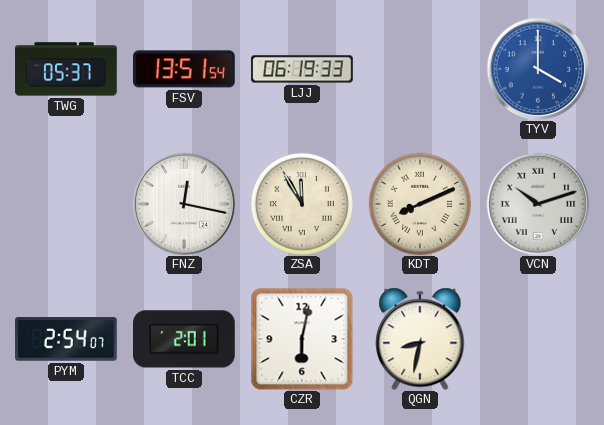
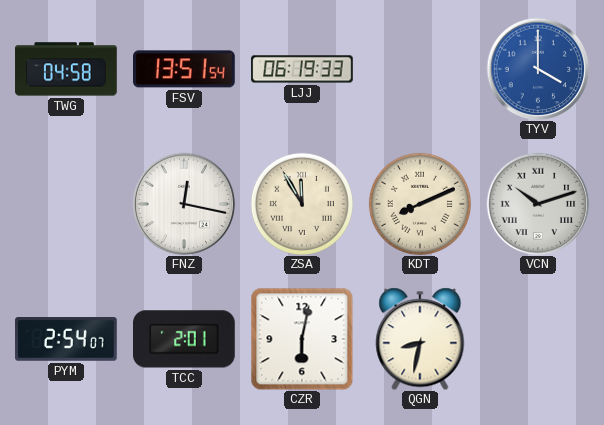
TWG: 05:37 -> 04:58
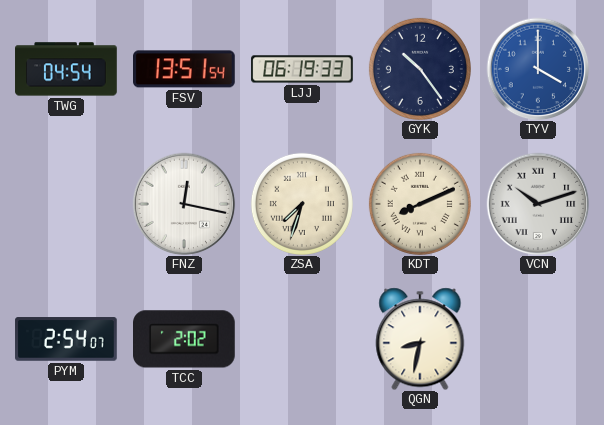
TWG: 04:58 -> 04:54
GYK: none -> 10:24
ZSA: 11:55 -> 7:33
TCC: 2:01 -> 2:02
CZR: 6:02 -> none
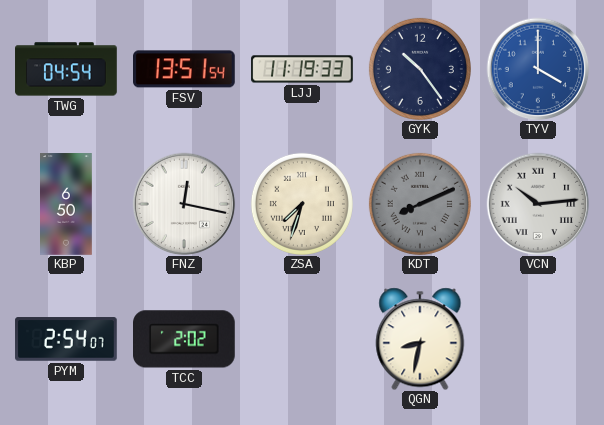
LJJ: 06:19 -> 11:19
KBP: none -> 6:50
KDT dial: cream -> grey
VCN: 10:12 -> 10:14
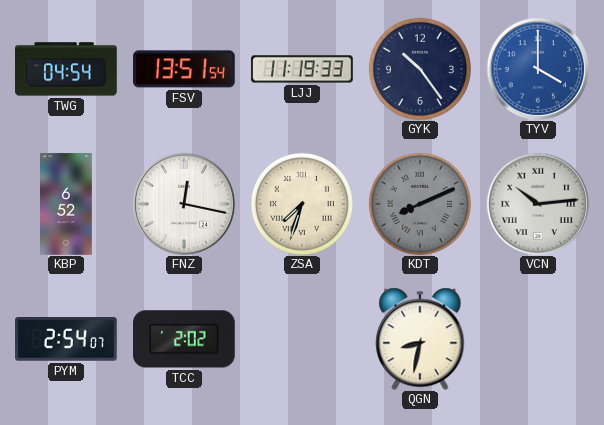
KBP: 6:50 -> 6:52
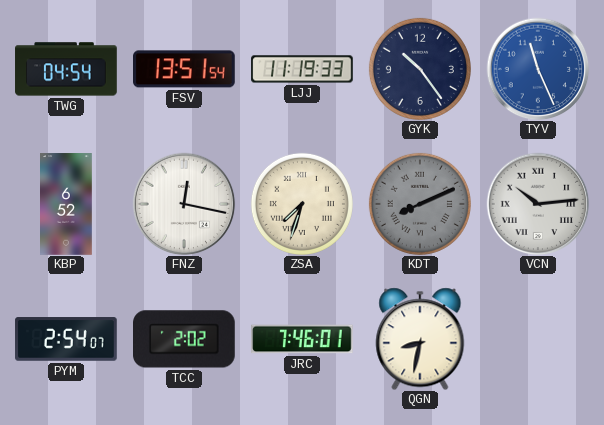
TYV: 4:00 -> 11:26
JRC: none -> 7:46
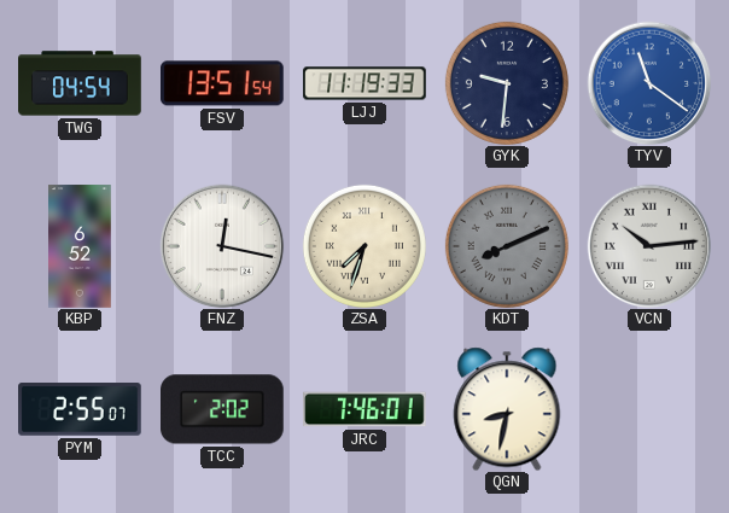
GYK: 10:24 -> 9:31
TYV: 11:26 -> 11:21
PYM: 2:54 -> 2:55
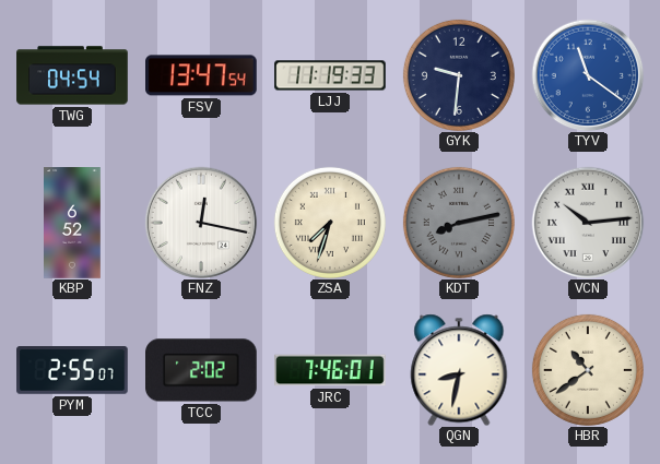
FSV: 13:51 -> 13:47
KDT: 8:11 -> 8:13
HBR: none -> 10:39
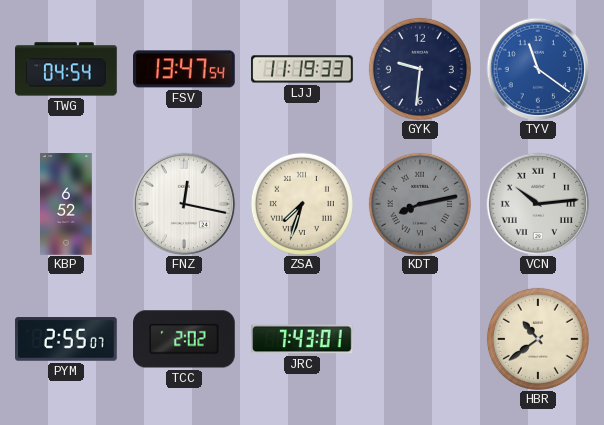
JRC: 7:46 -> 7:43
QGN: 8:32 -> none
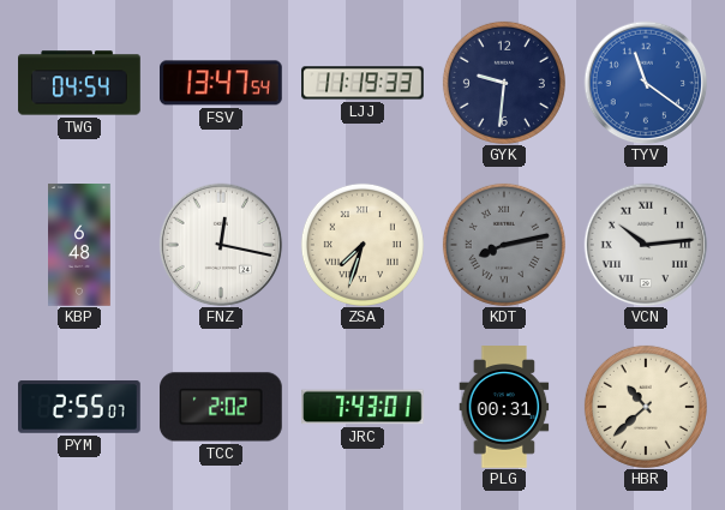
KBP: 6:52 -> 6:48
PLG: none -> 00:31
HBR: 10:39 -> 10:38
